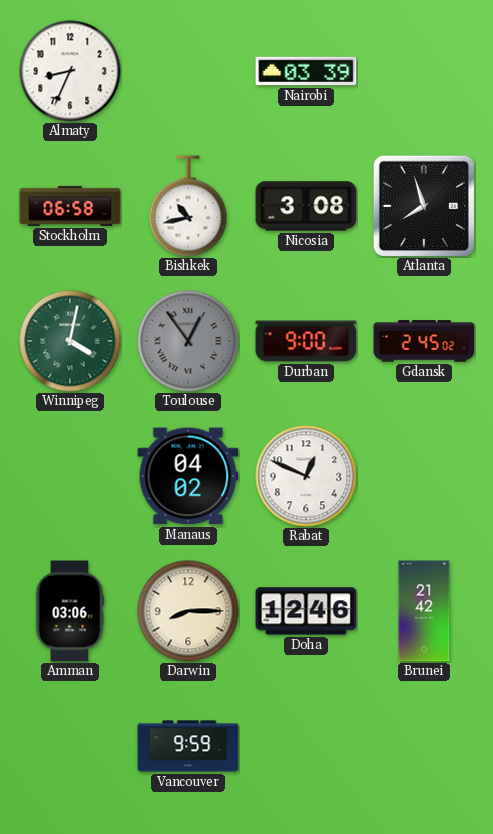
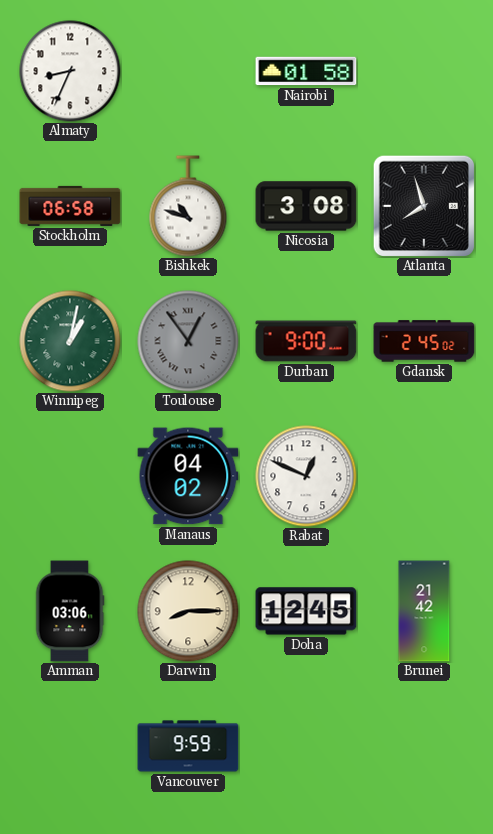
Nairobi: 03:39 -> 01:58
Bishkek: 10:43 -> 10:48
Winnipeg: 4:02 -> 1:02
Doha: 12:46 -> 12:45
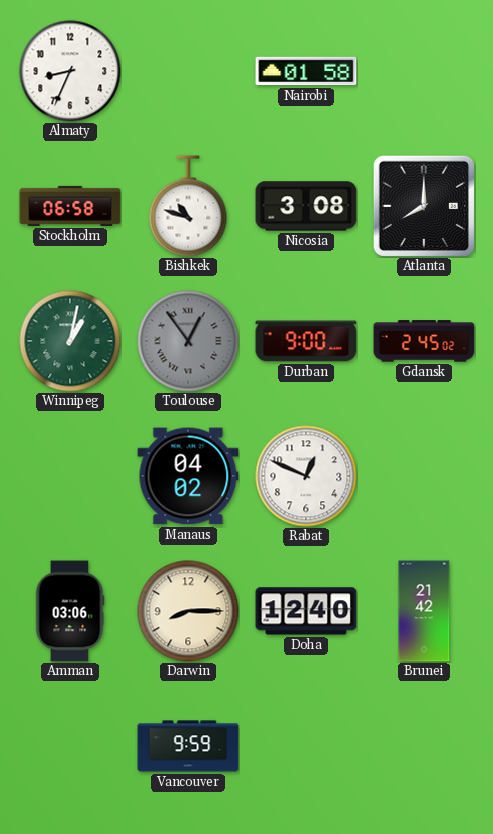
Atlanta: 7:57 -> 8:00
Doha: 12:45 -> 12:40
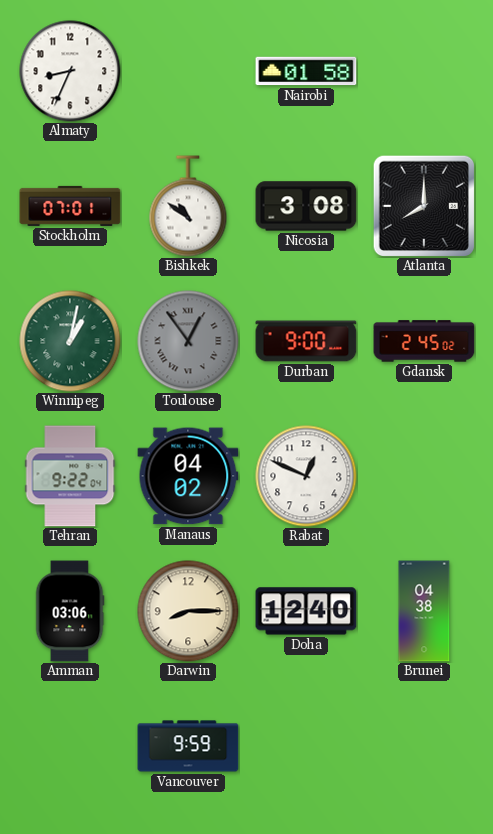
Stockholm: 06:58 -> 07:01
Bishkek: 10:48 -> 10:51
Tehran: none -> 9:22
Brunei: 21:42 -> 04:38
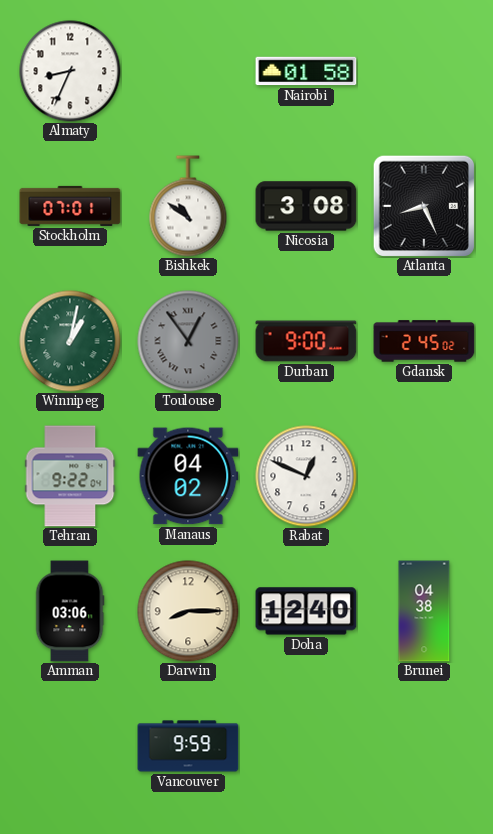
Atlanta: 8:00 -> 8:26
